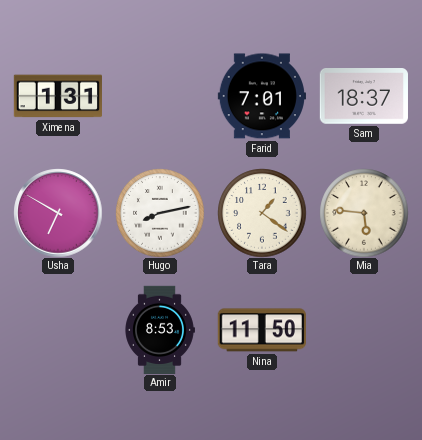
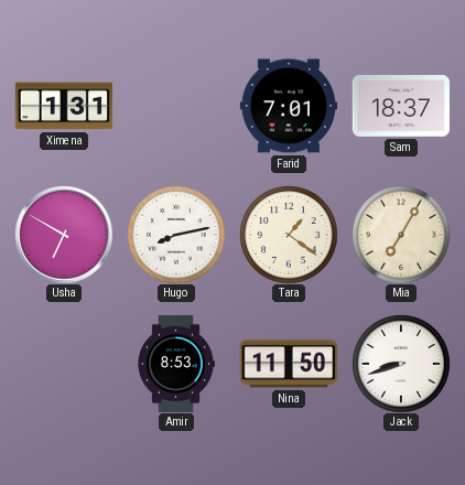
Mia: 5:46 -> 7:05
Jack: none -> 8:42
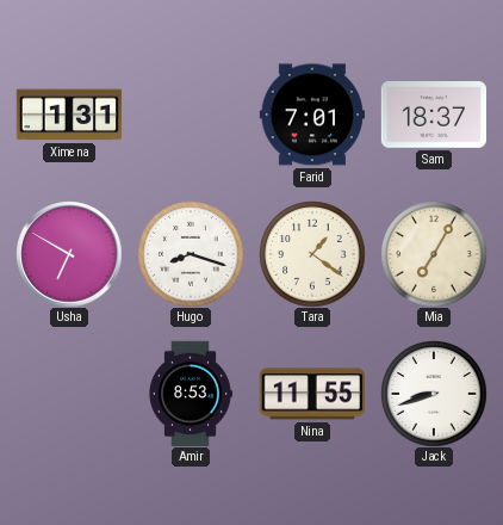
Hugo: 8:13 -> 8:18
Nina: 11:50 -> 11:55
